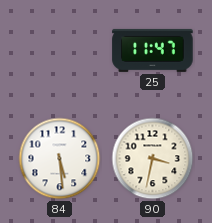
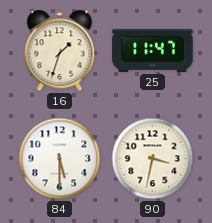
16: none -> 1:33
84: 5:29 -> 5:30
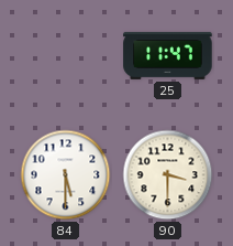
16: 1:33 -> none
90: 3:32 -> 3:30
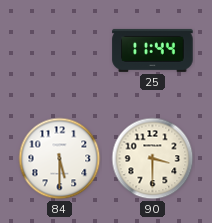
25: 11:47 -> 11:44
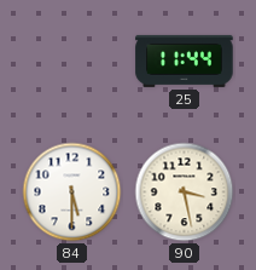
90: 3:30 -> 3:28
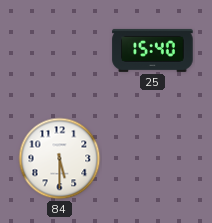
25: 11:44 -> 15:40
90: 3:28 -> none
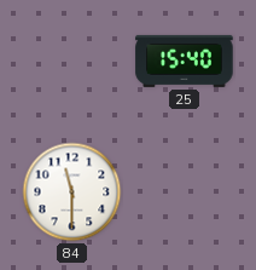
84: 5:30 -> 11:30
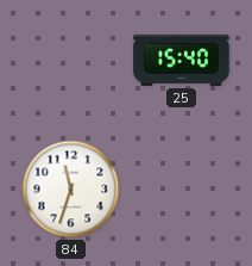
84: 11:30 -> 11:33
